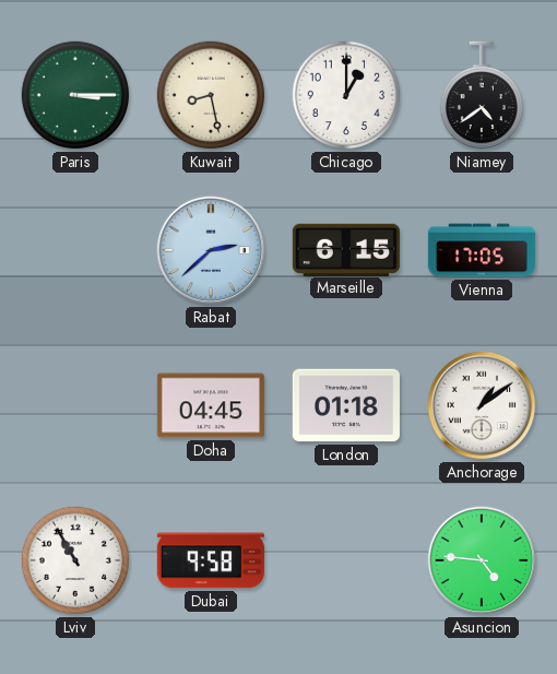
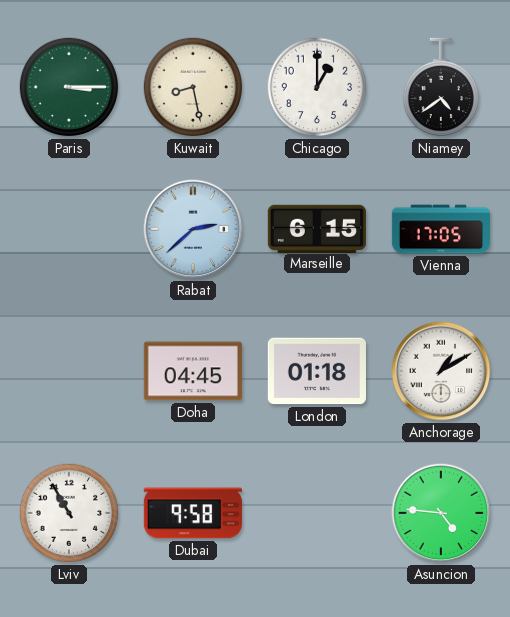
Anchorage: 1:09 -> 1:10
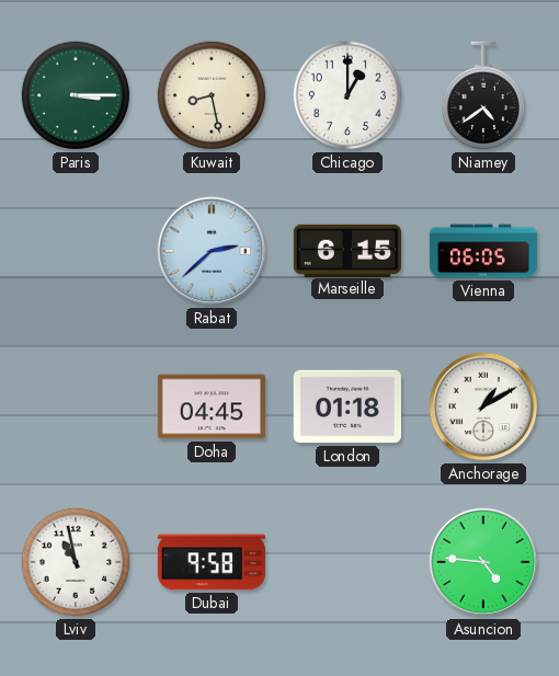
Vienna: 17:05 -> 06:05
Lviv: 10:55 -> 10:58
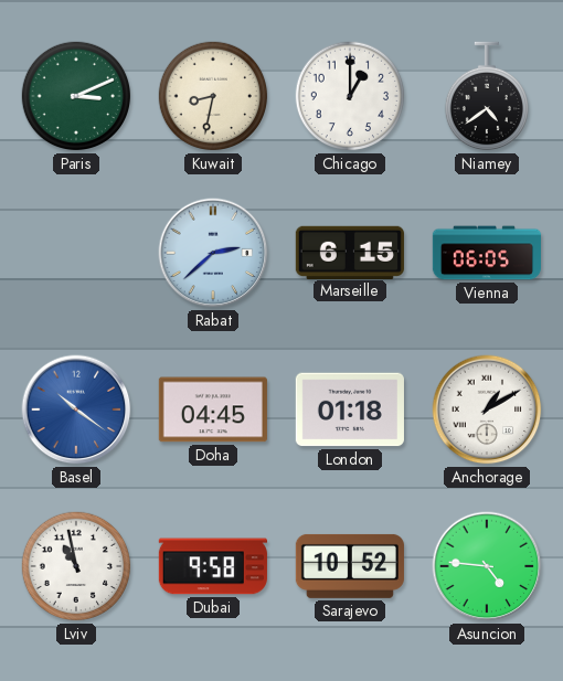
Paris: 3:15 -> 3:11
Kuwait: 8:28 -> 8:32
Basel: none -> 10:21
Sarajevo: none -> 10:52
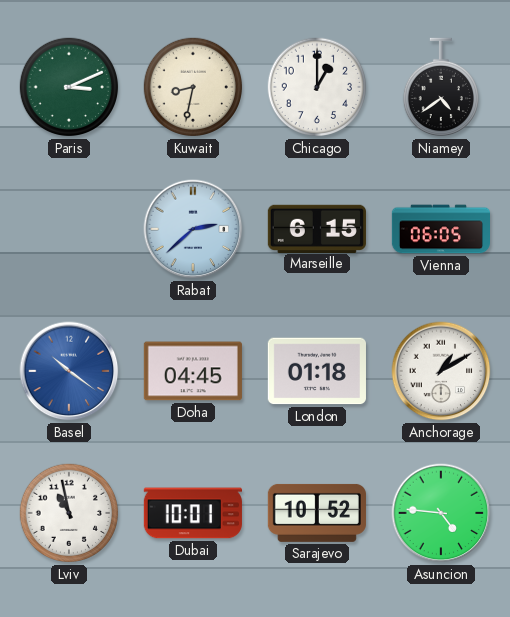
Dubai: 9:58 -> 10:01
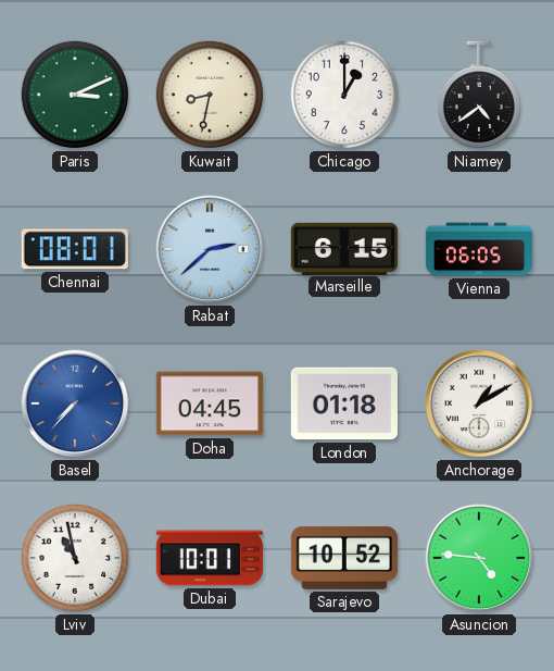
Chennai: none -> 08:01
Basel: 10:21 -> 7:37
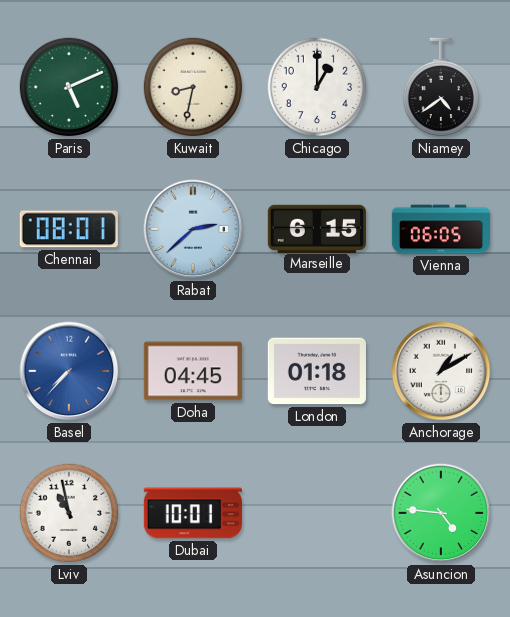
Paris: 3:11 -> 5:11
Sarajevo: 10:52 -> none
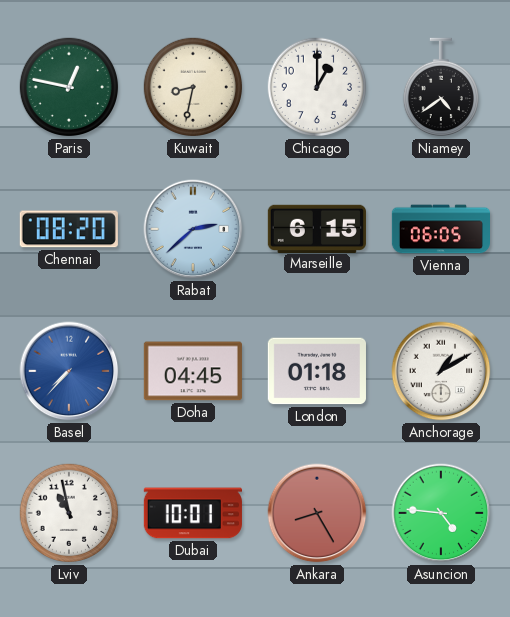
Paris: 5:11 -> 12:47
Chennai: 08:01 -> 08:20
Ankara: none -> 8:25
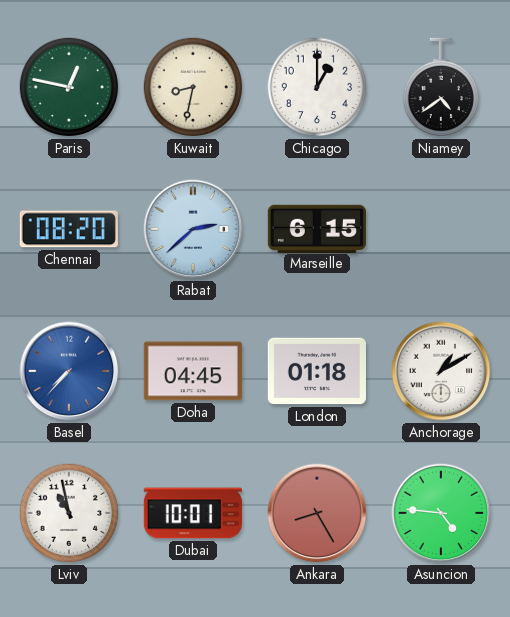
Vienna: 06:05 -> none
